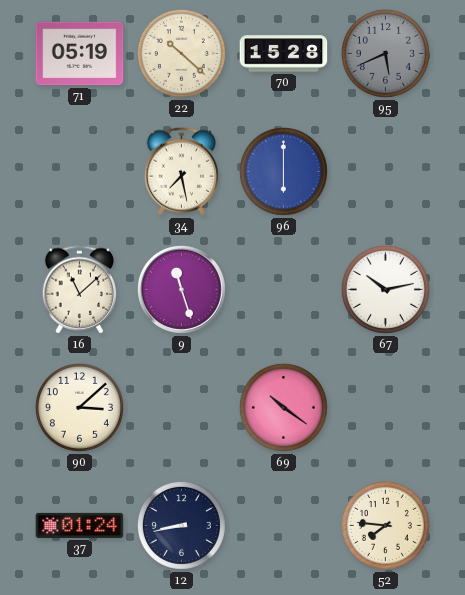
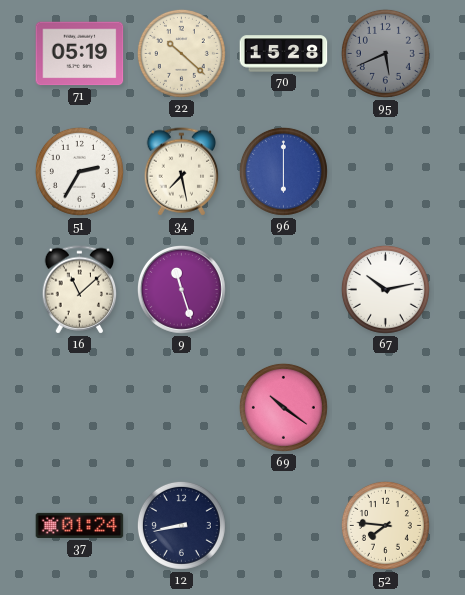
51: none -> 2:35
90: 3:08 -> none
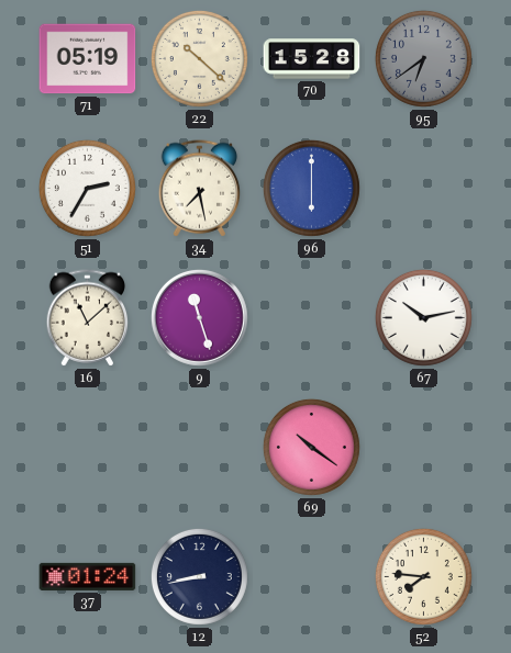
95: 5:41 -> 6:39
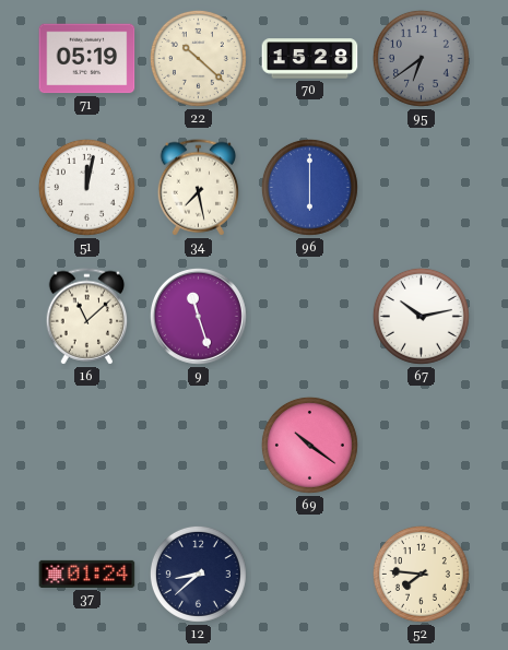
51: 2:35 -> 12:02
12: 8:43 -> 8:38
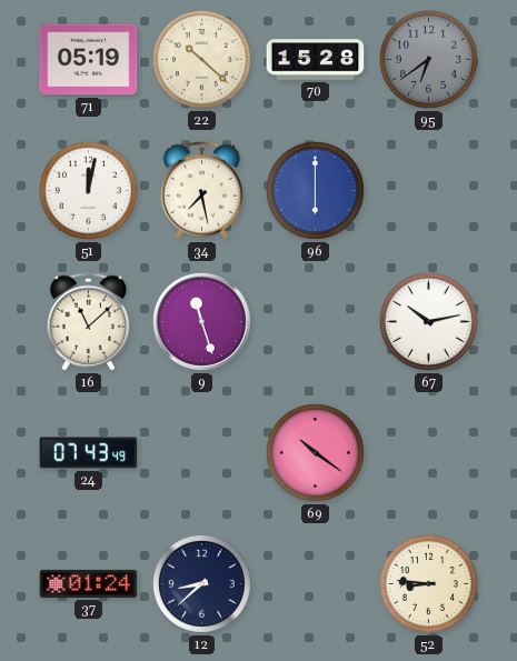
24: none -> 07:43
52: 7:46 -> 8:46
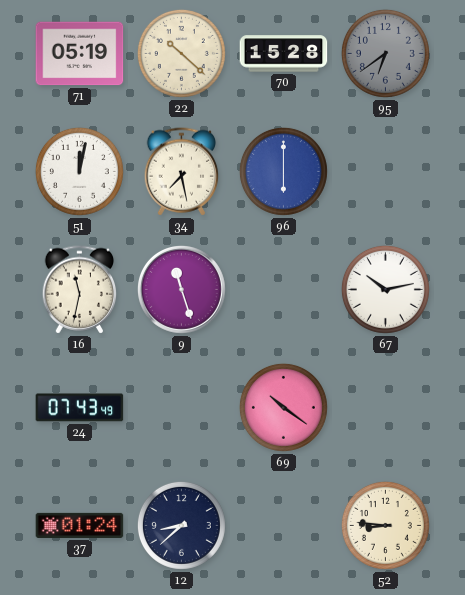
16: 11:08 -> 11:32
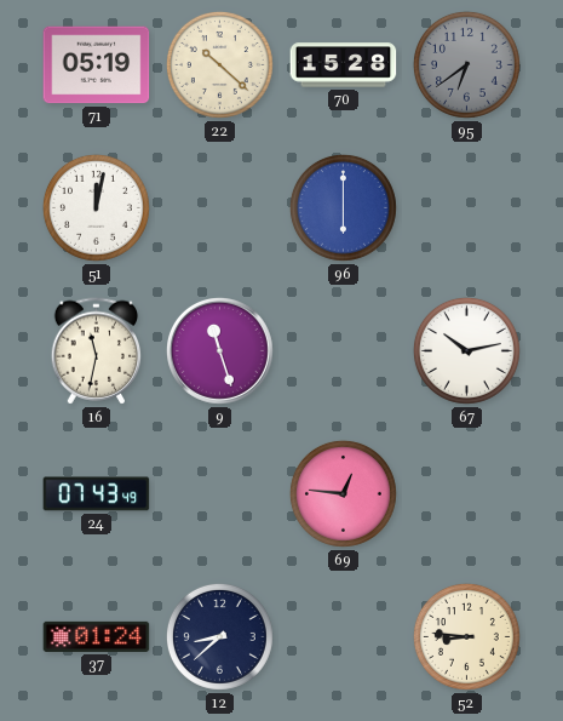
34: 7:28 -> none
69: 10:21 -> 12:46
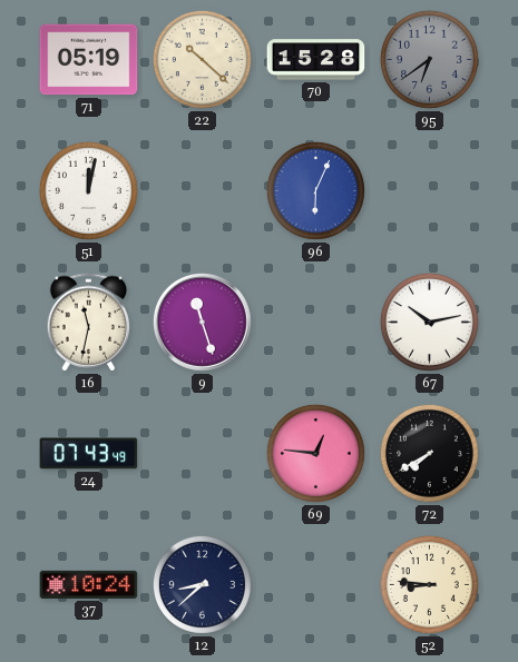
96: 6:00 -> 6:04
72: none -> 7:40
37: 01:24 -> 10:24
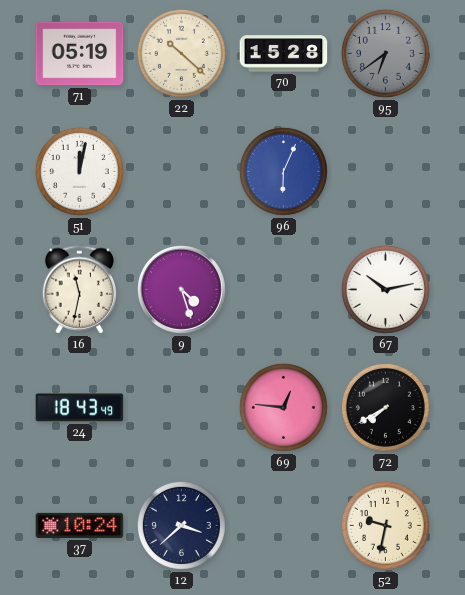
9: 11:27 -> 4:27
24: 07:43 -> 18:43
12: 8:38 -> 3:38
52: 8:46 -> 9:32
